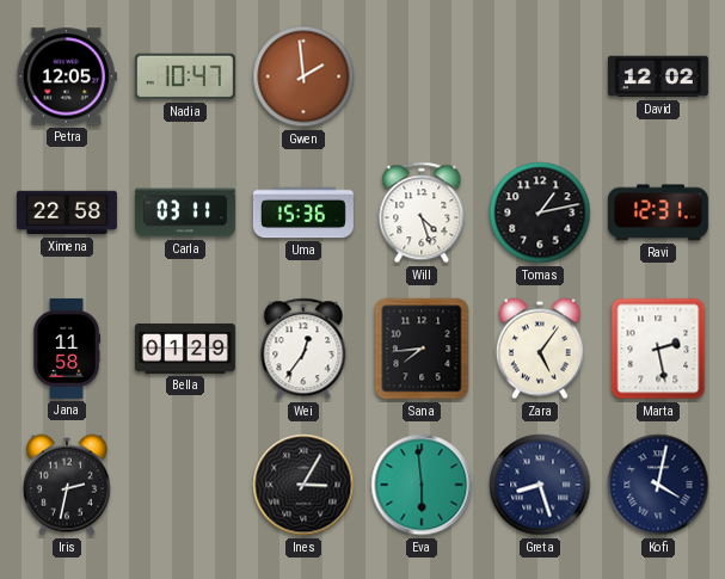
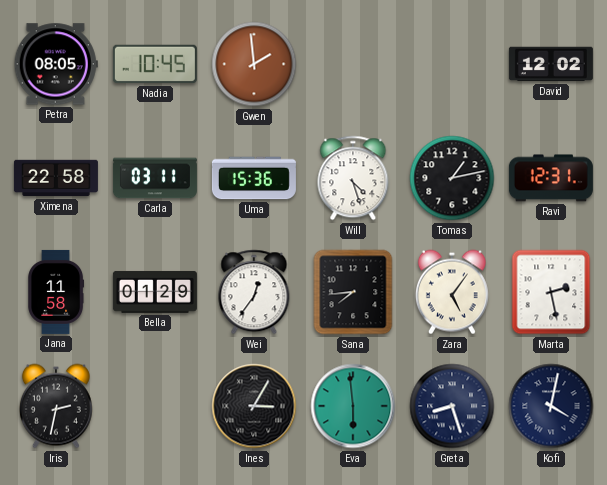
Petra: 12:05 -> 08:05
Nadia: 10:47 -> 10:45
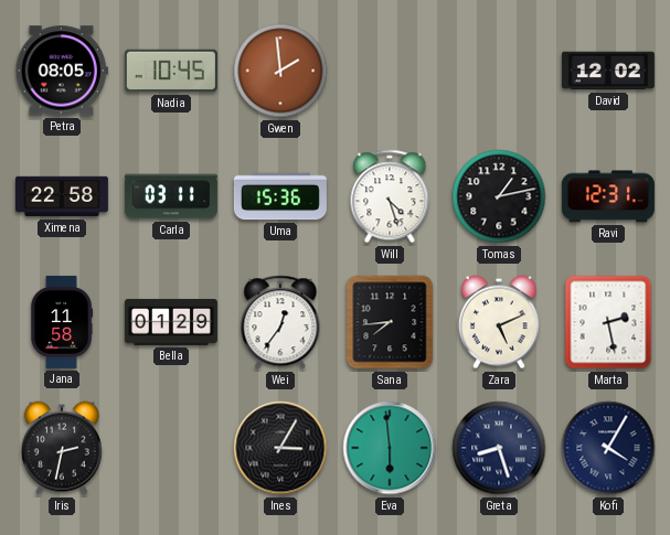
Zara: 5:06 -> 5:11
Kofi: 4:02 -> 4:05
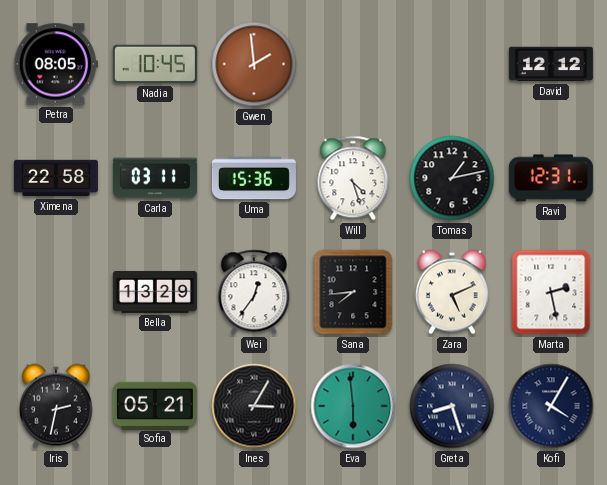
David: 12:02 -> 12:12
Jana: 11:58 -> none
Bella: 01:29 -> 13:29
Sofia: none -> 05:21
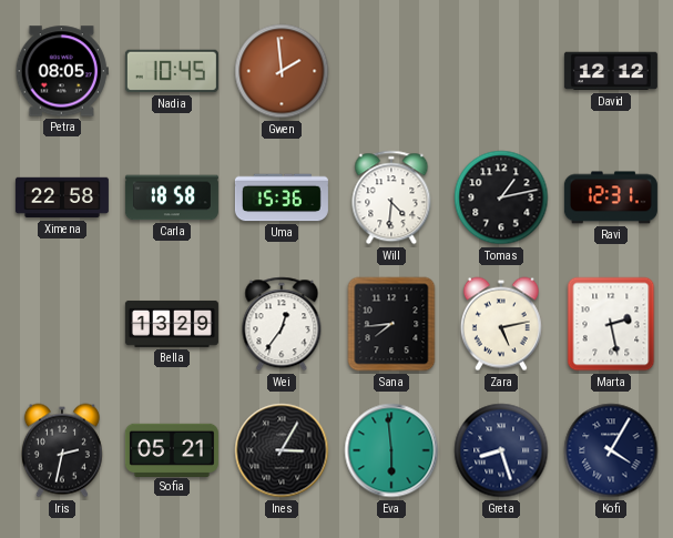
Carla: 03:11 -> 18:58
Will: 4:27 -> 4:31
Zara: 5:11 -> 5:13
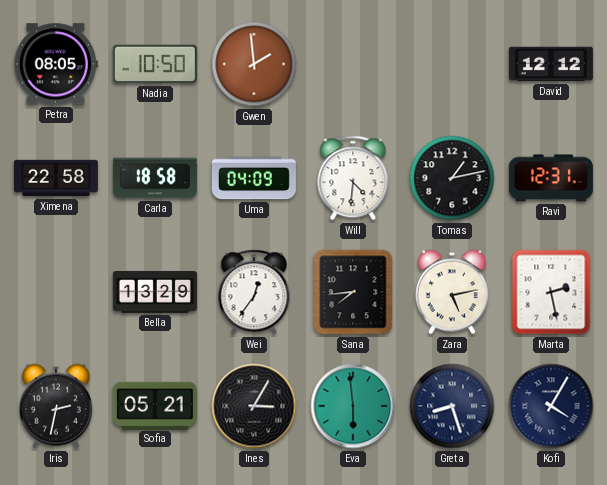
Nadia: 10:45 -> 10:50
Uma: 15:36 -> 04:09
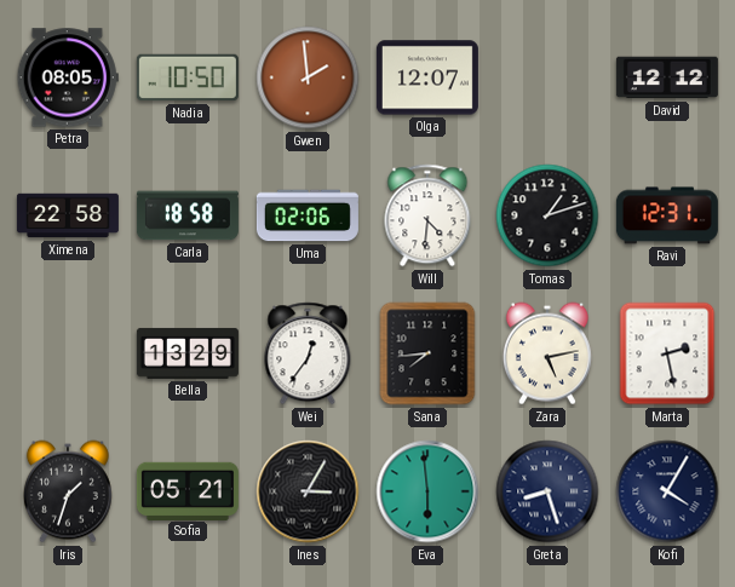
Olga: none -> 12:07
Uma: 04:09 -> 02:06
Tomas: 1:13 -> 1:12
Iris: 2:32 -> 1:33
